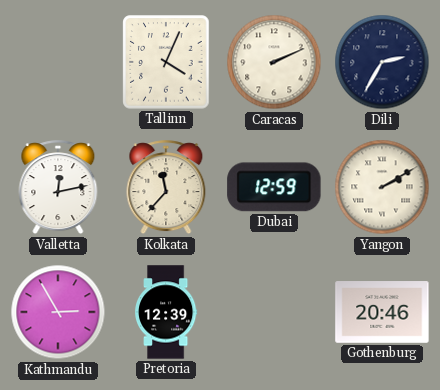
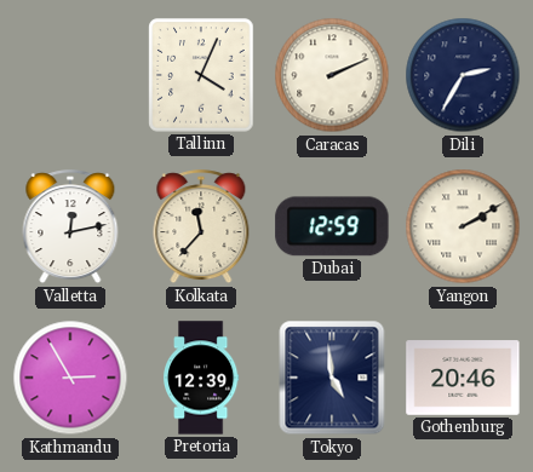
Tokyo: none -> 4:59
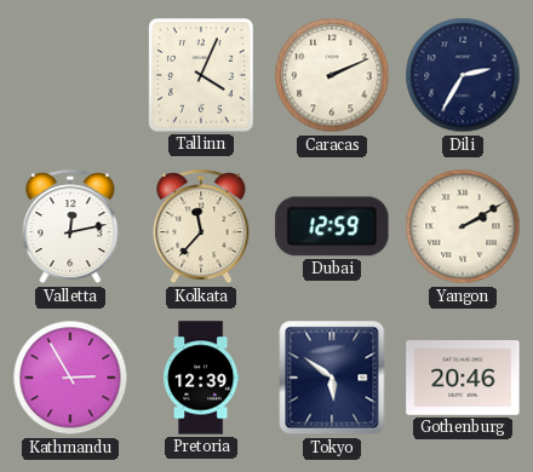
Tokyo: 4:59 -> 5:51
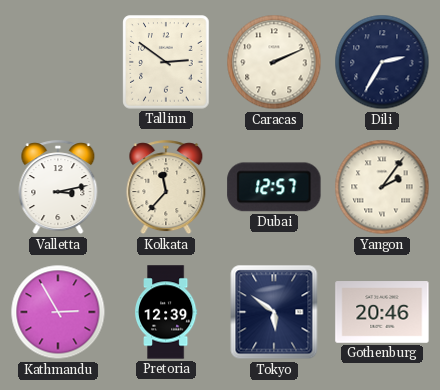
Tallinn: 4:04 -> 2:51
Valletta: 12:13 -> 3:13
Dubai: 12:59 -> 12:57
Yangon: 2:10 -> 2:06
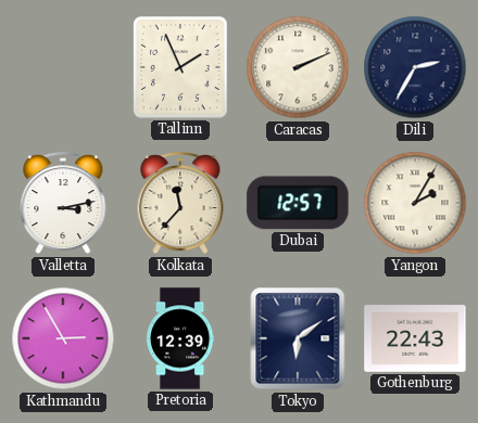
Tallinn: 2:51 -> 1:56
Yangon: 2:06 -> 2:05
Tokyo: 5:51 -> 6:09
Gothenburg: 20:46 -> 22:43
